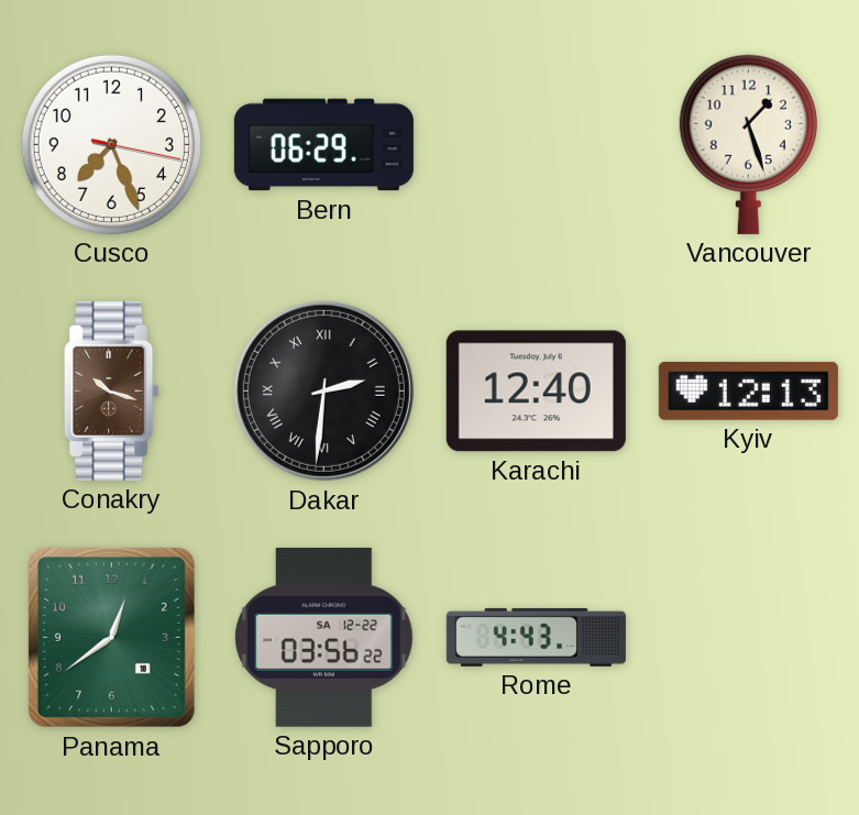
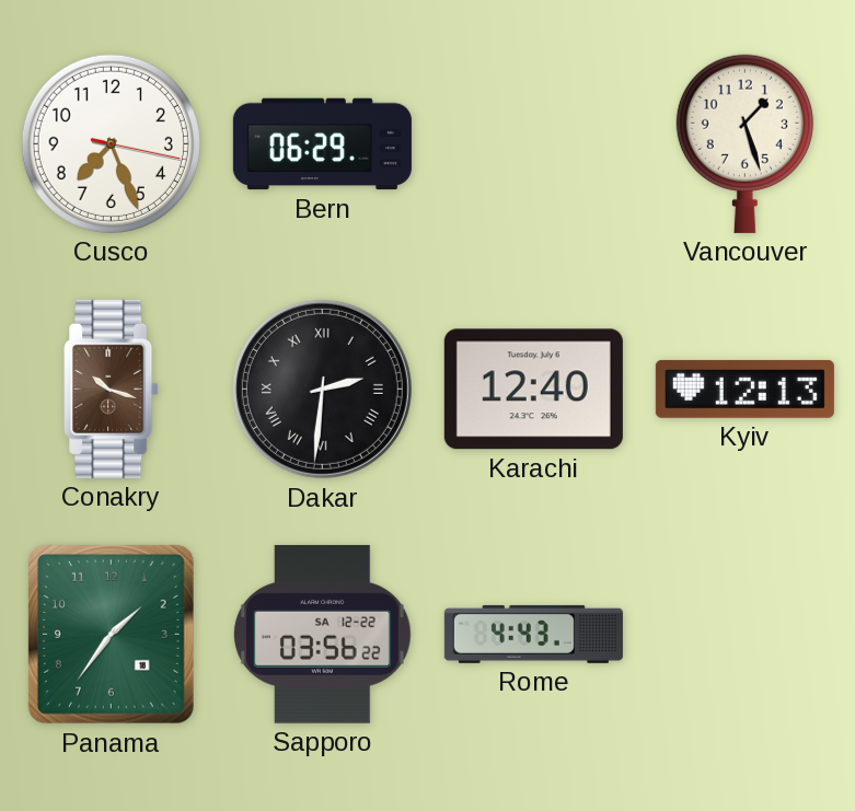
Panama: 12:39 -> 1:36
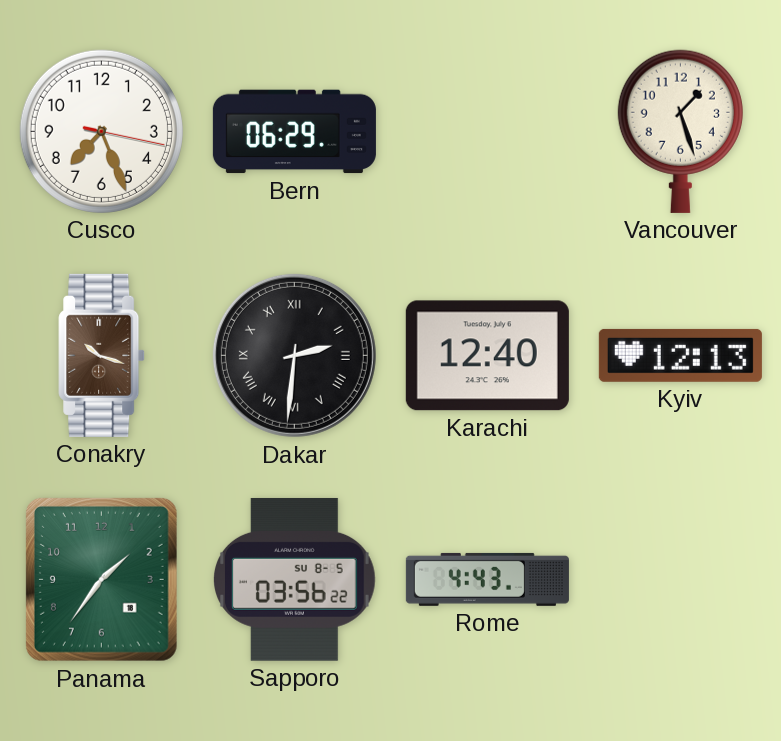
Sapporo date: SA 12-22 -> SU 8-5
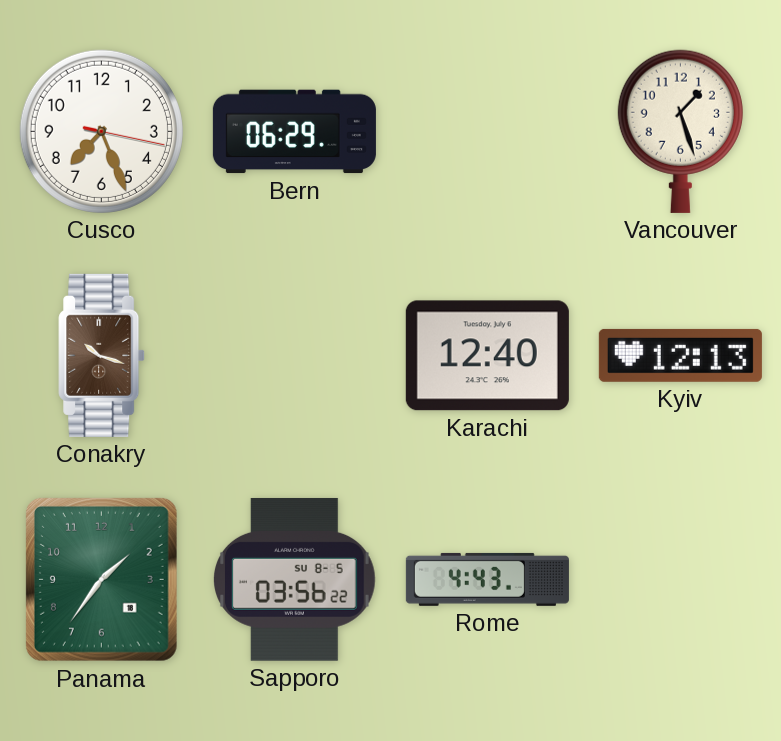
Dakar: 2:31 -> none
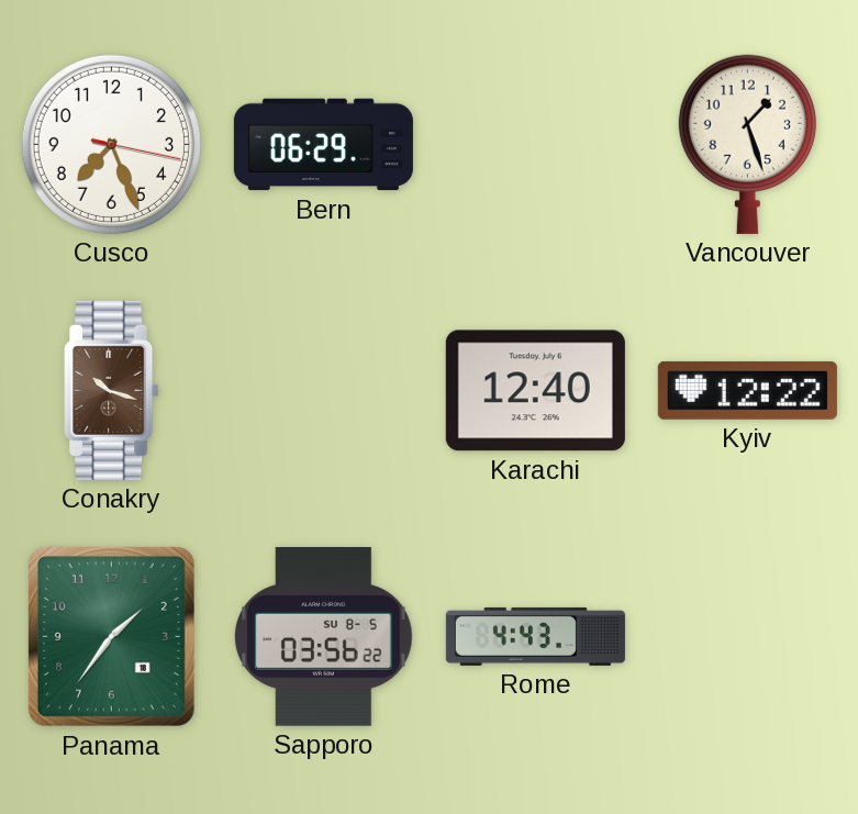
Kyiv: 12:13 -> 12:22
